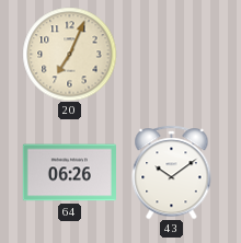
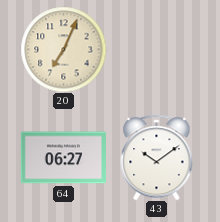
64: 06:26 -> 06:27
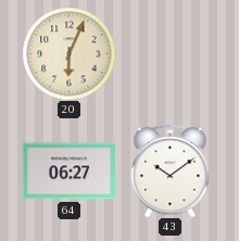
20: 7:04 -> 6:04
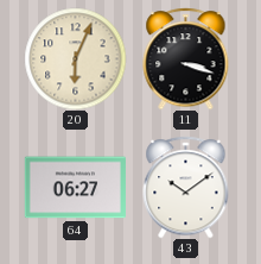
11: none -> 3:18
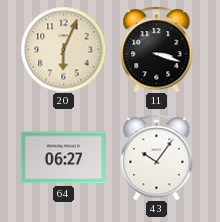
43: 10:09 -> 10:06
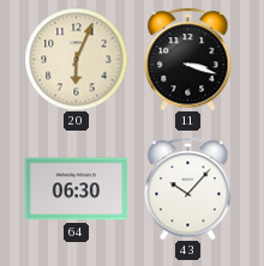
64: 06:27 -> 06:30
43: 10:06 -> 10:07
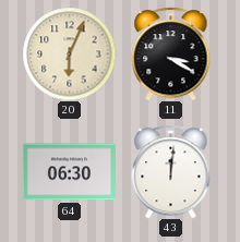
11: 3:18 -> 3:20
43: 10:07 -> 12:01
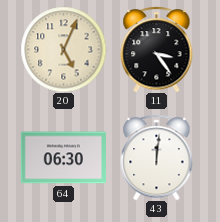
20: 6:04 -> 5:04
11: 3:20 -> 3:24
